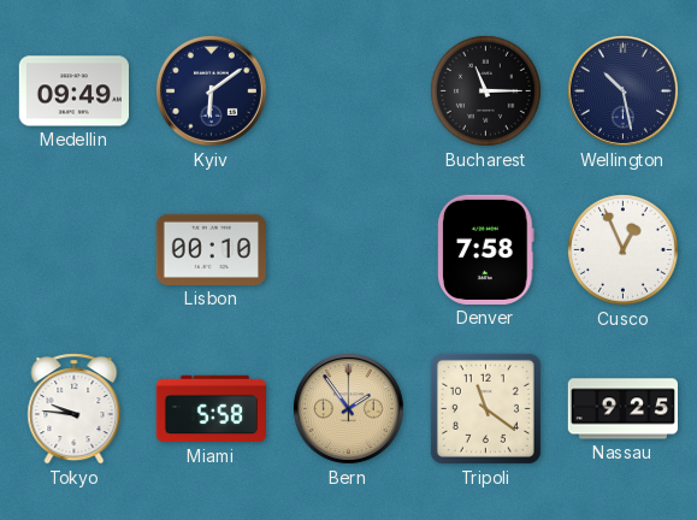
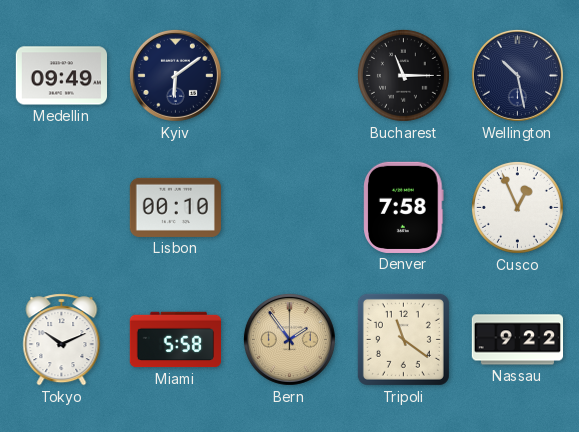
Tokyo: 9:46 -> 10:11
Nassau: 9:25 -> 9:22
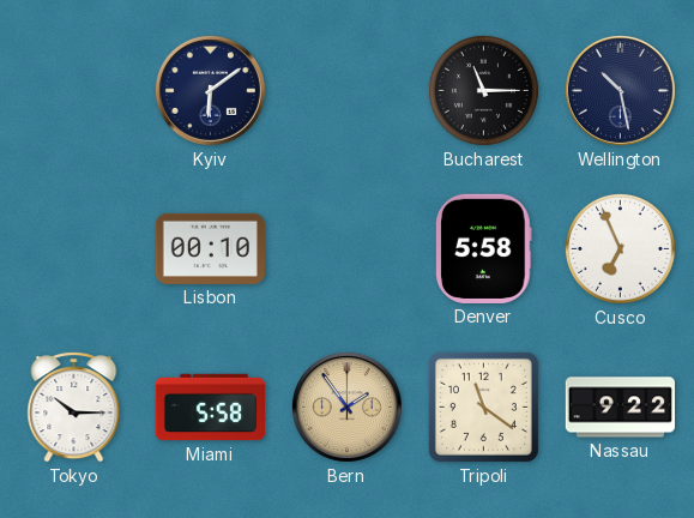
Medellin: 09:49 -> none
Denver: 7:58 -> 5:58
Cusco: 12:56 -> 6:56
Tokyo: 10:11 -> 10:15
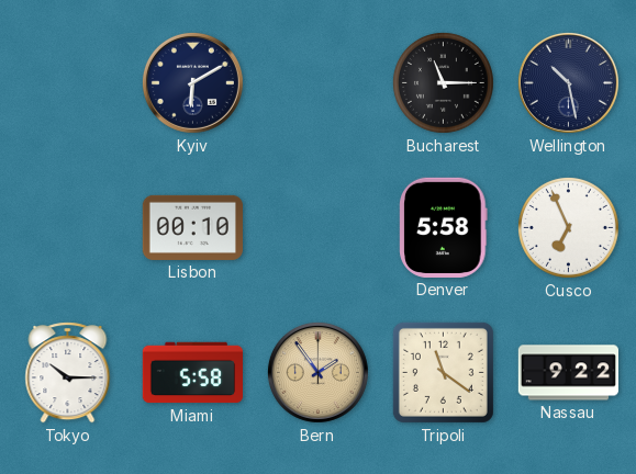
Kyiv: 6:09 -> 6:10
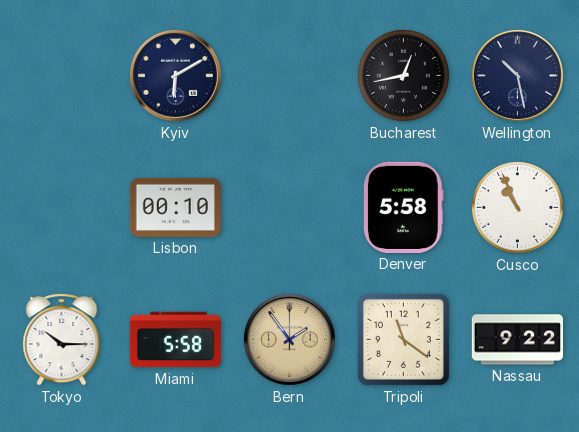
Bucharest: 11:15 -> 12:43
Cusco: 6:56 -> 10:56
